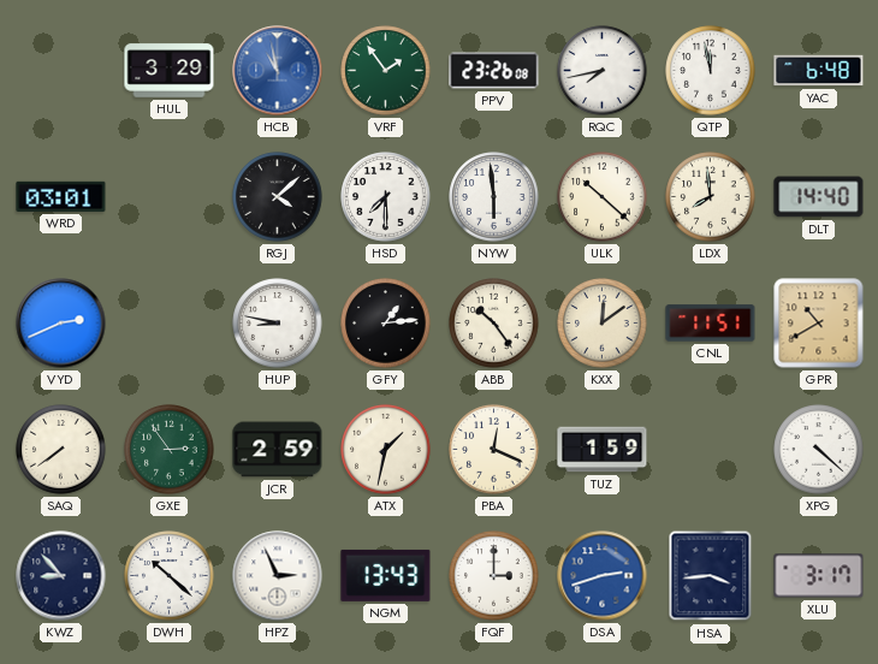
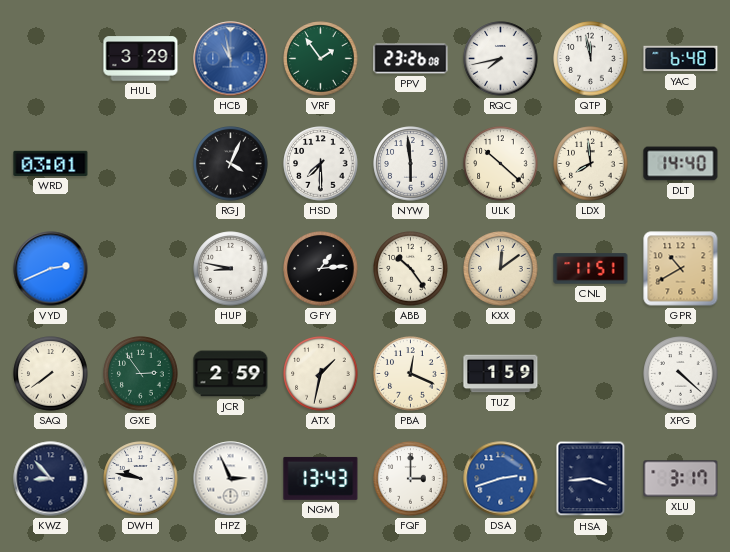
RGJ: 4:08 -> 4:04
DWH: 10:22 -> 9:47
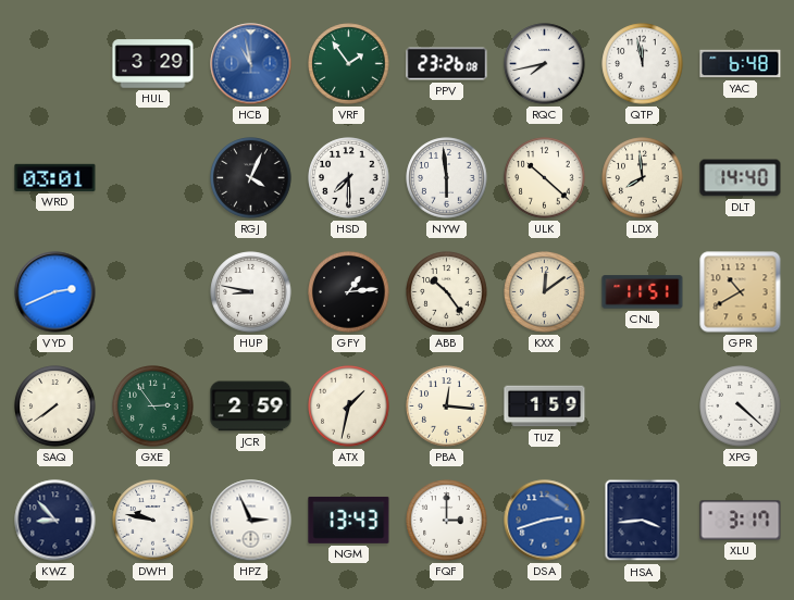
PBA: 12:19 -> 12:16
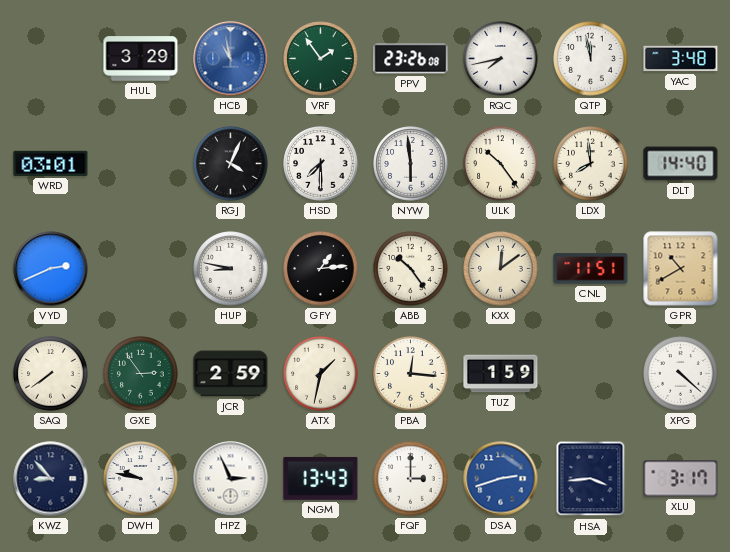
YAC: 6:48 -> 3:48
ULK: 10:22 -> 10:24
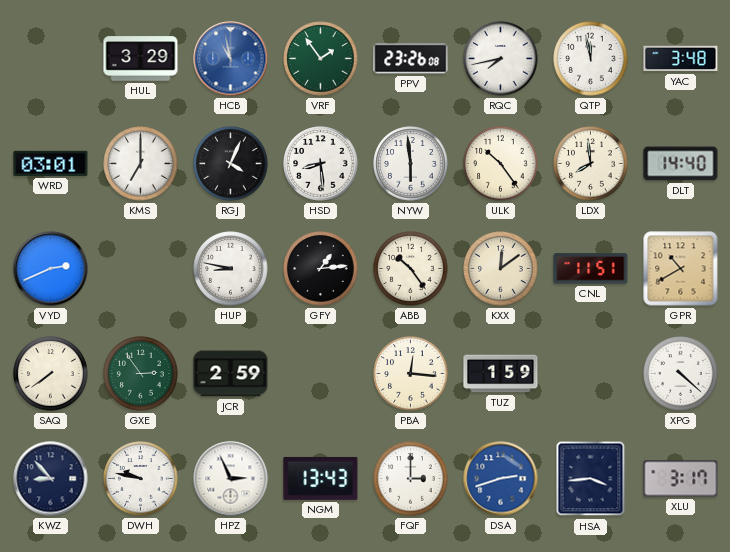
KMS: none -> 7:00
HSD: 7:30 -> 8:29
ATX: 1:32 -> none
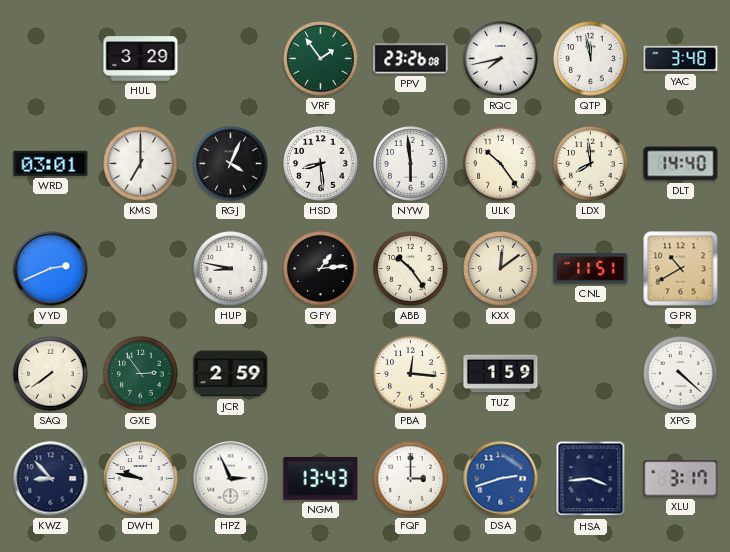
HCB: 10:58 -> none
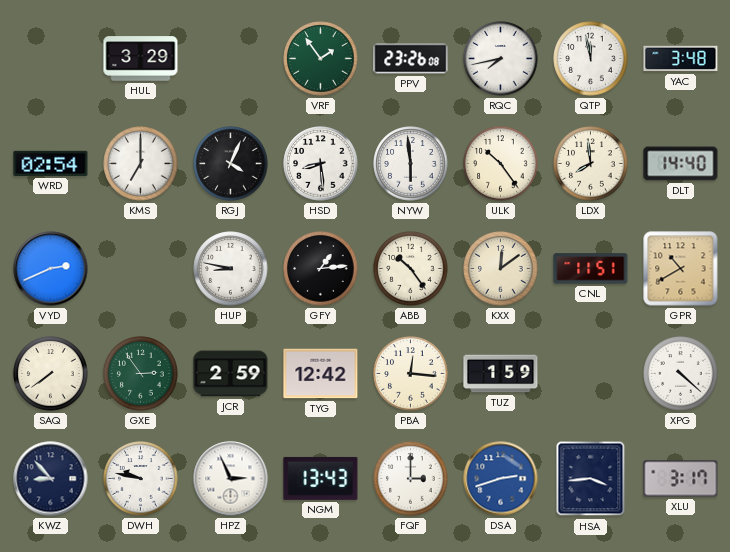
WRD: 03:01 -> 02:54
TYG: none -> 12:42
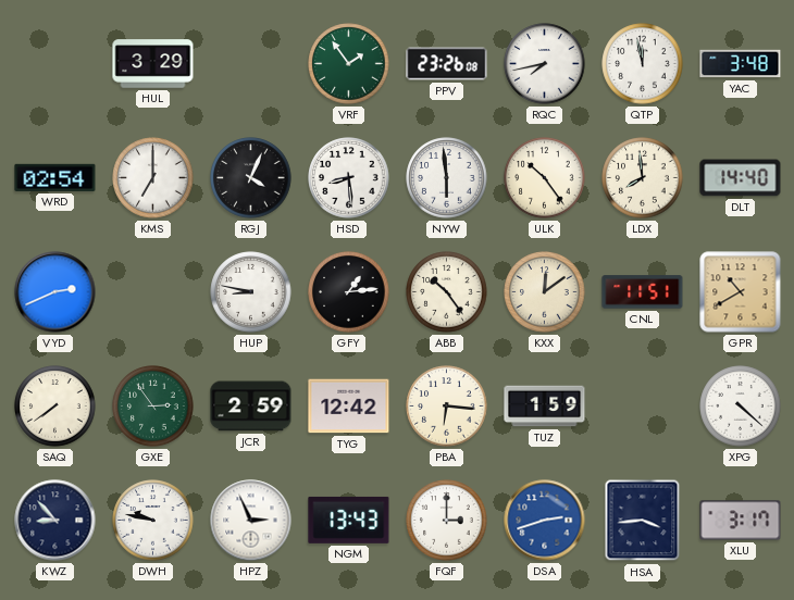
PBA: 12:16 -> 6:16
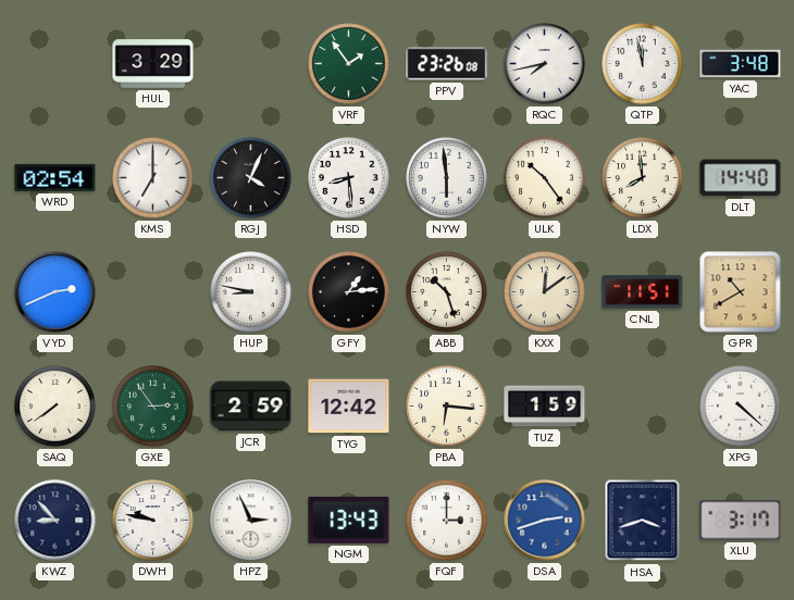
ABB: 10:24 -> 10:27
HSA: 3:44 -> 3:42
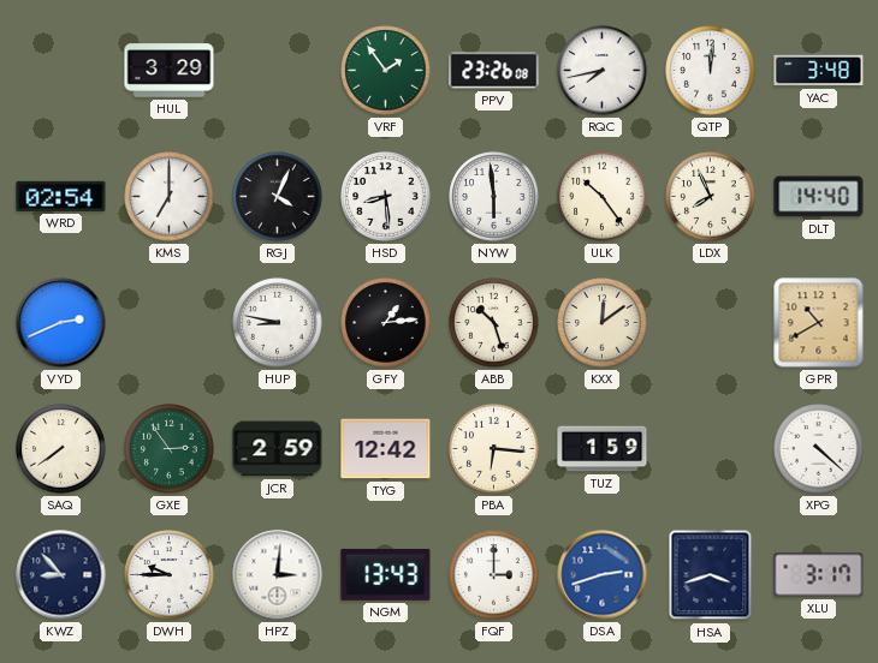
QTP: 11:58 -> 12:01
LDX: 7:59 -> 7:56
CNL: 11:51 -> none
DWH: 9:47 -> 9:45
HPZ: 2:56 -> 3:01
